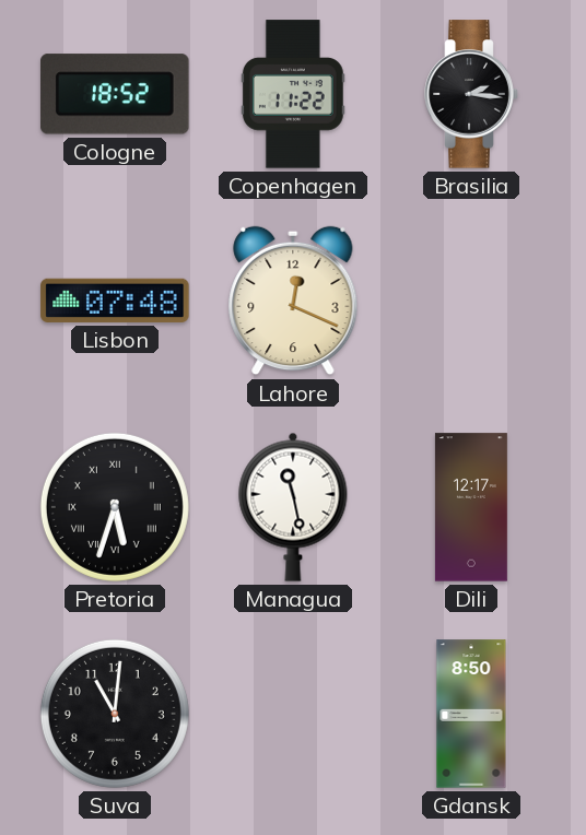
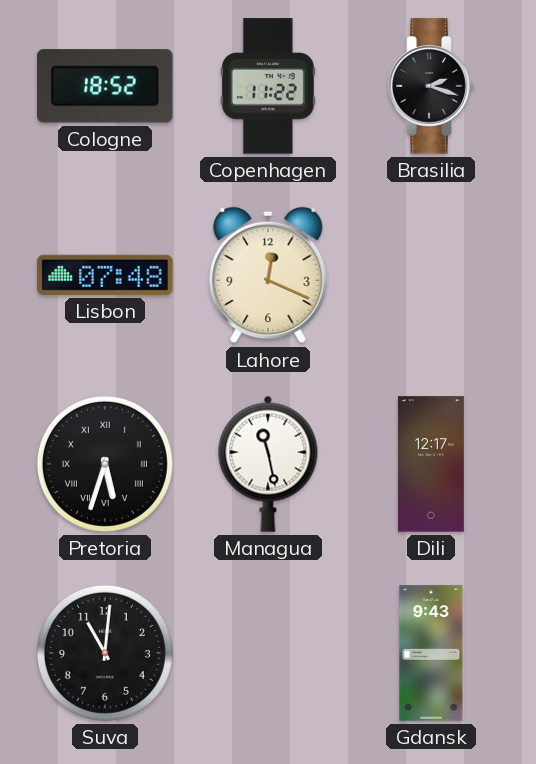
Brasilia: 2:16 -> 2:18
Gdansk: 8:50 -> 9:43
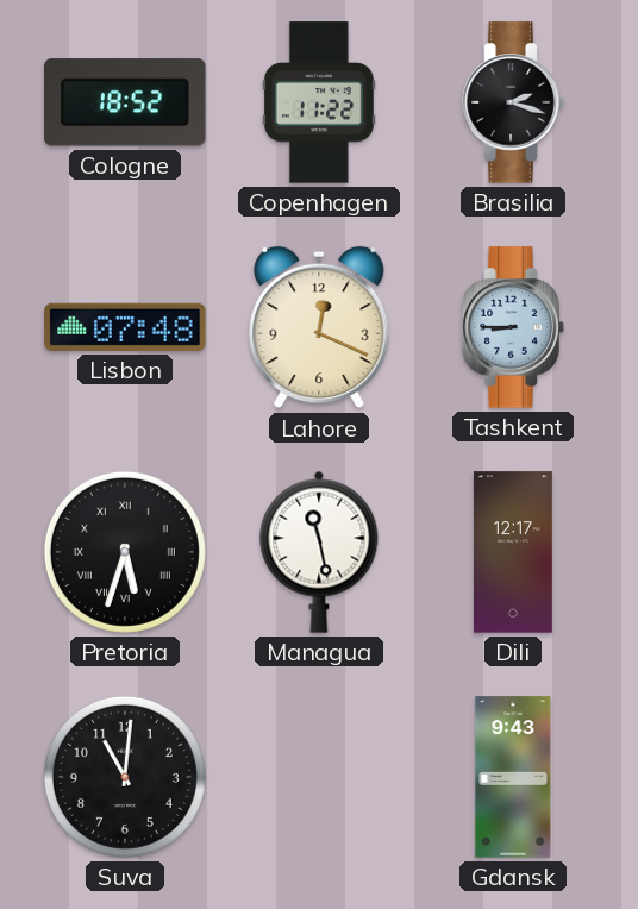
Tashkent: none -> 8:45
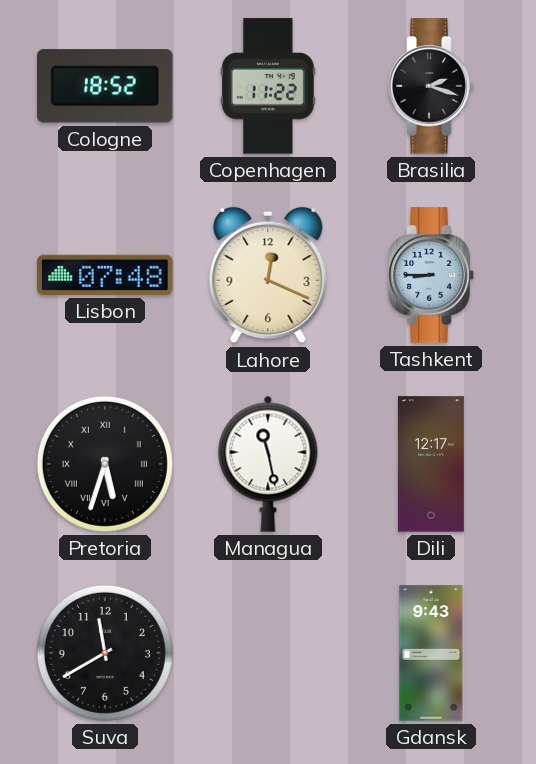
Suva: 11:01 -> 11:40
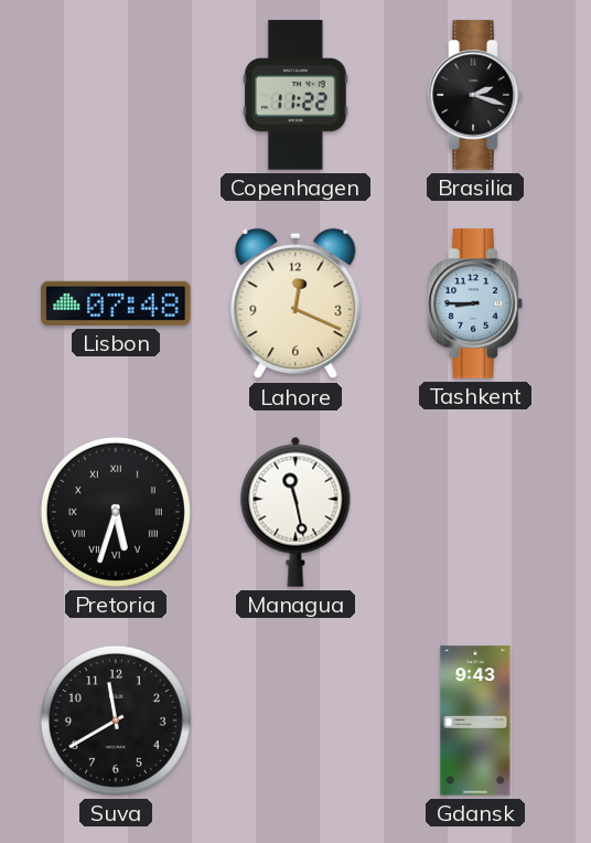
Cologne: 18:52 -> none
Dili: 12:17 -> none
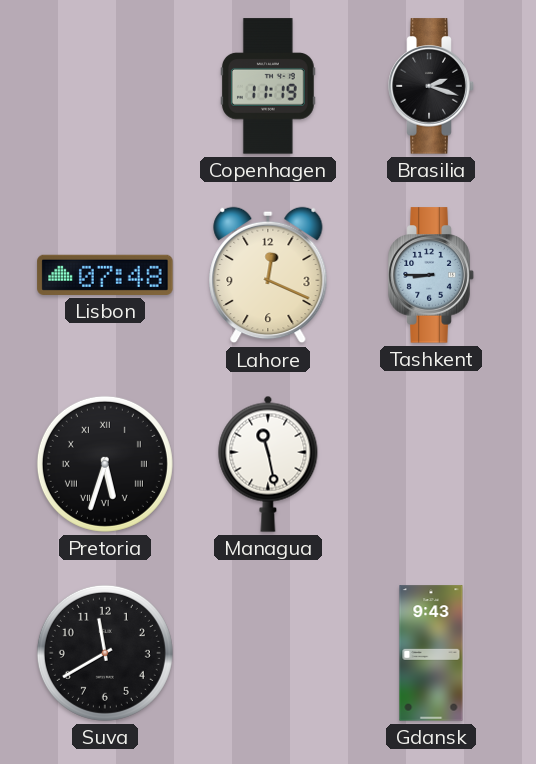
Copenhagen: 11:22 -> 11:19
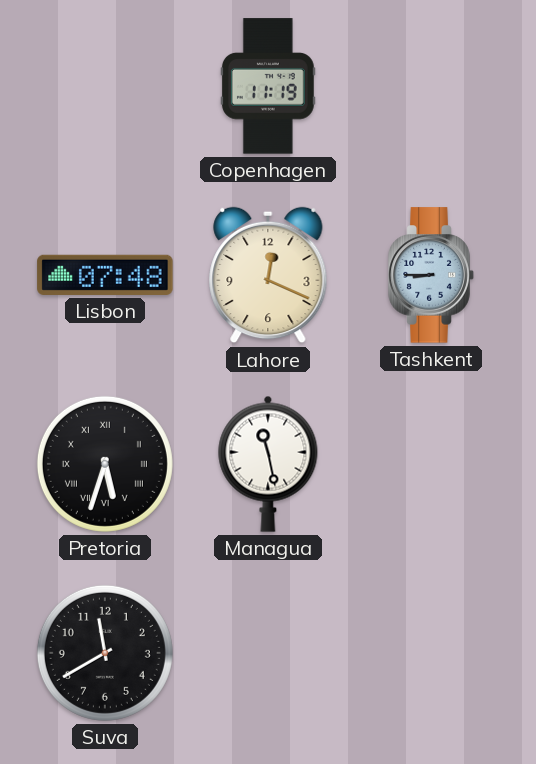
Brasilia: 2:18 -> none
Gdansk: 9:43 -> none
